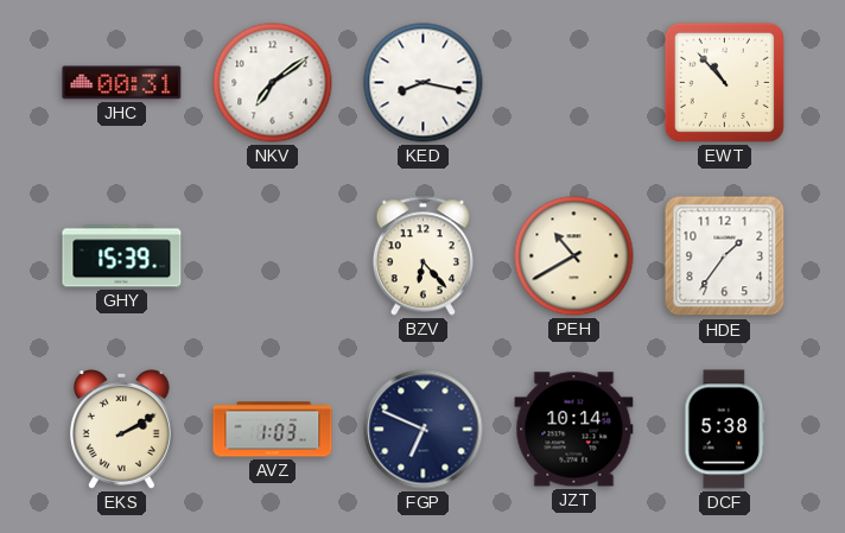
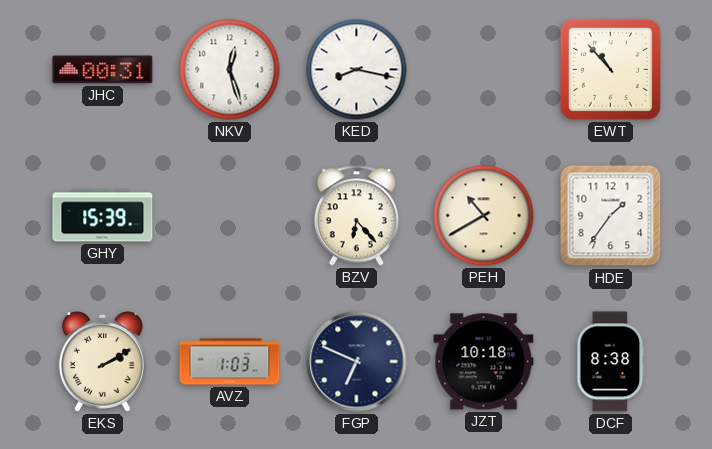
NKV: 7:09 -> 12:27
JZT: 10:14 -> 10:18
DCF: 5:38 -> 8:38
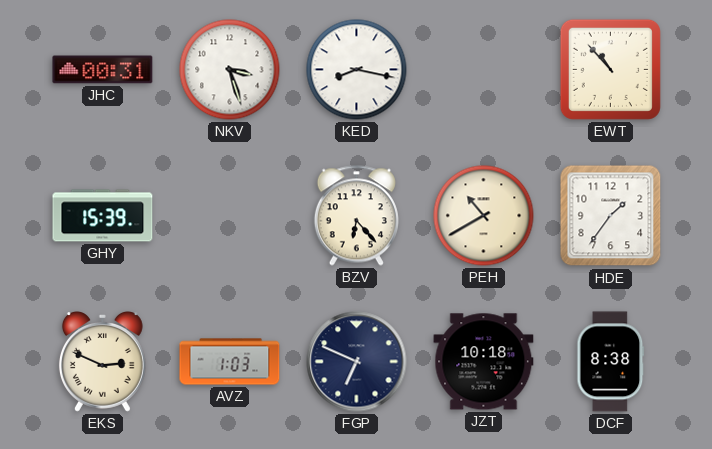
NKV: 12:27 -> 3:27
EKS: 2:10 -> 2:49
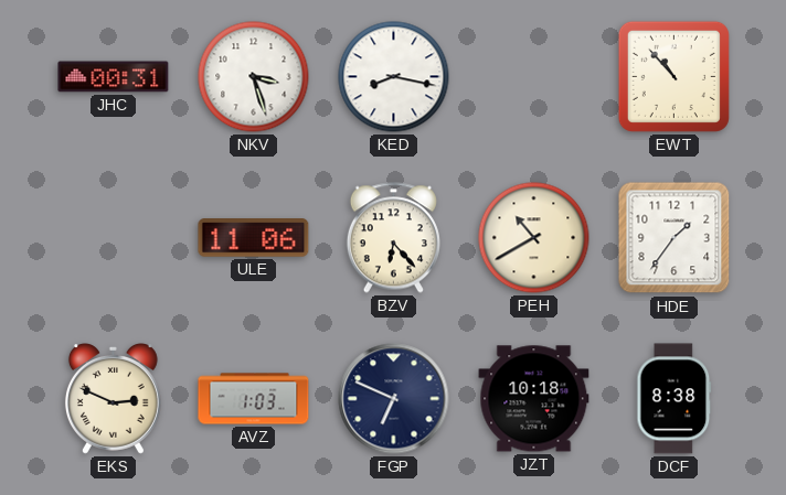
GHY: 15:39 -> none
ULE: none -> 11:06
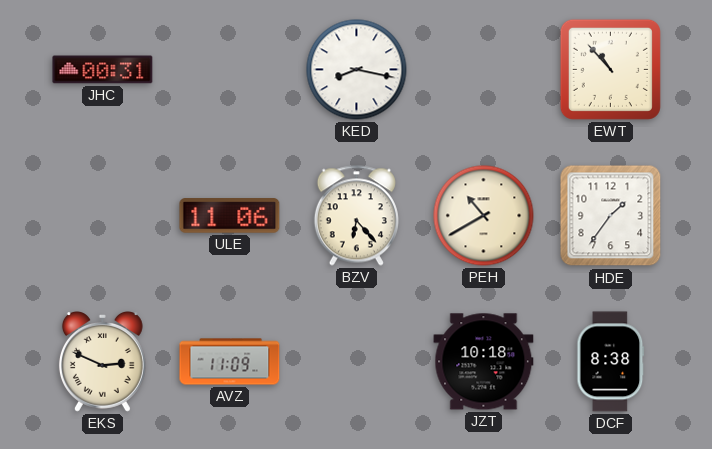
NKV: 3:27 -> none
AVZ: 1:03 -> 11:09
FGP: 6:49 -> none
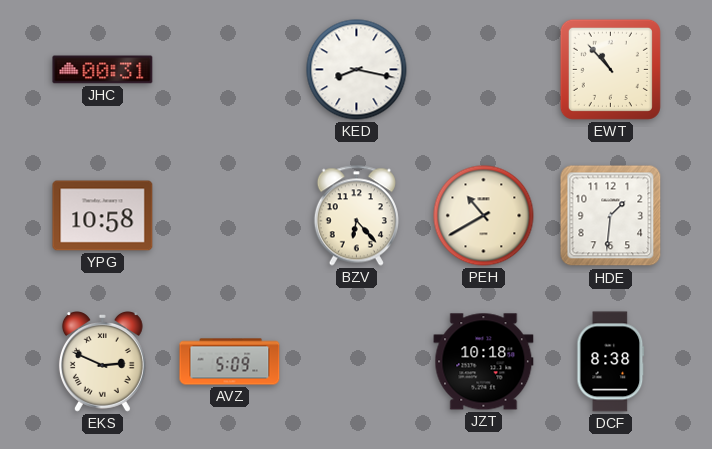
YPG: none -> 10:58
ULE: 11:06 -> none
HDE: 1:36 -> 1:31
AVZ: 11:09 -> 5:09
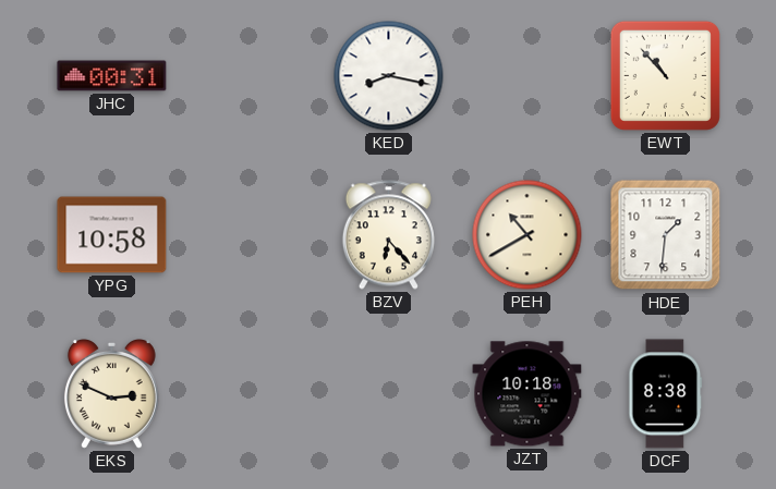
AVZ: 5:09 -> none
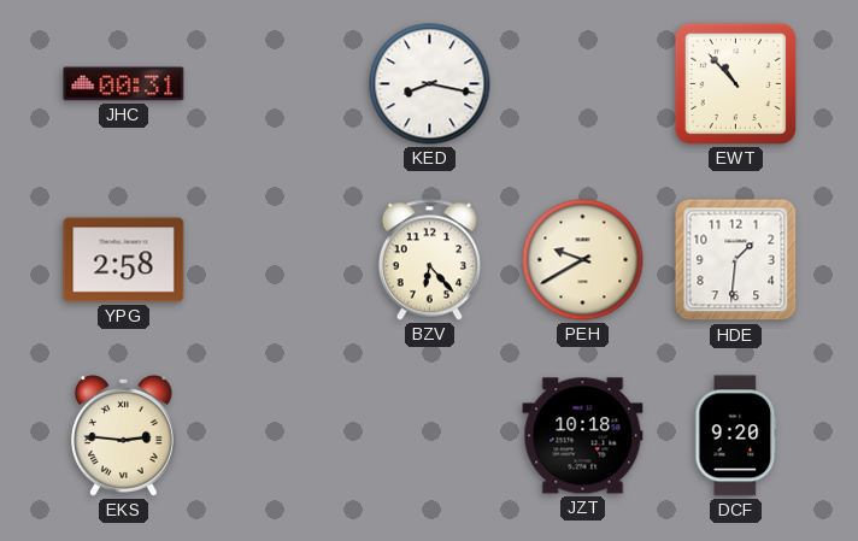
YPG: 10:58 -> 2:58
PEH: 10:40 -> 9:40
EKS: 2:49 -> 2:46
DCF: 8:38 -> 9:20
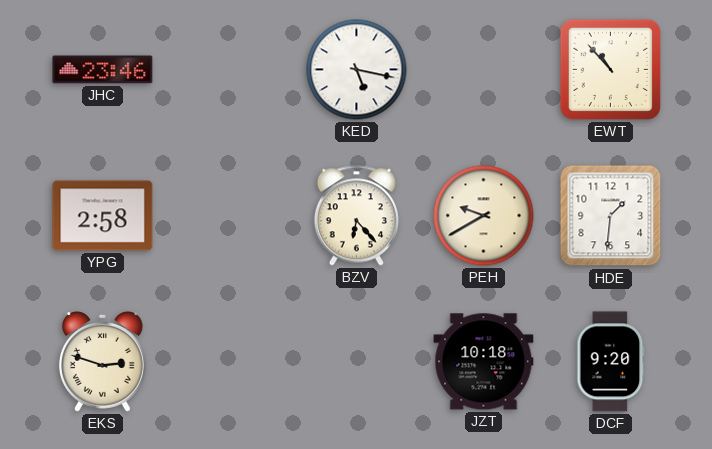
JHC: 00:31 -> 23:46
KED: 8:17 -> 5:17
EKS: 2:46 -> 2:48
